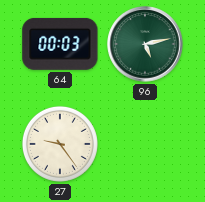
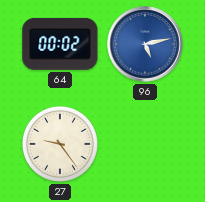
64: 00:03 -> 00:02
96 dial: green -> blue
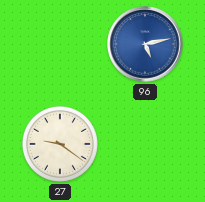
64: 00:02 -> none
27: 9:24 -> 9:21
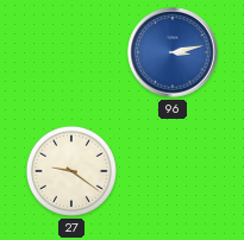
96: 5:13 -> 3:13
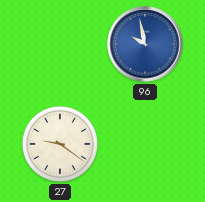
96: 3:13 -> 9:58
